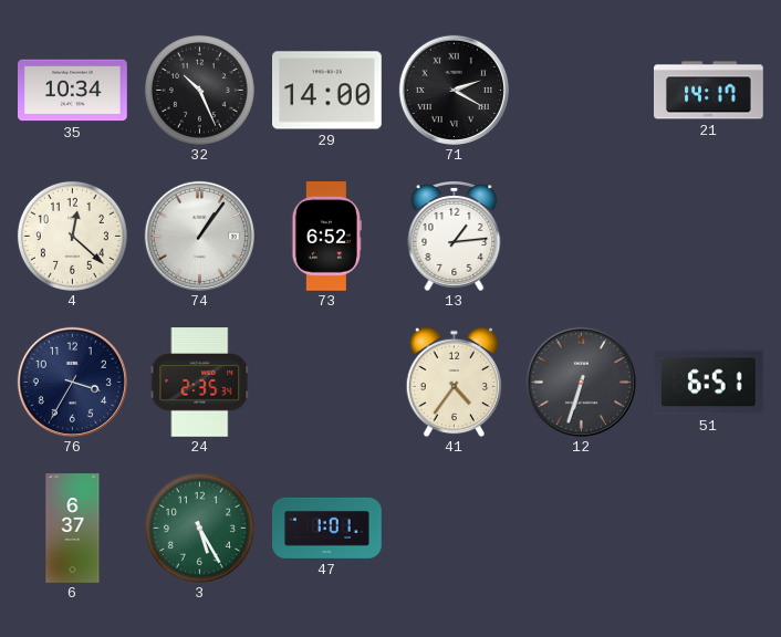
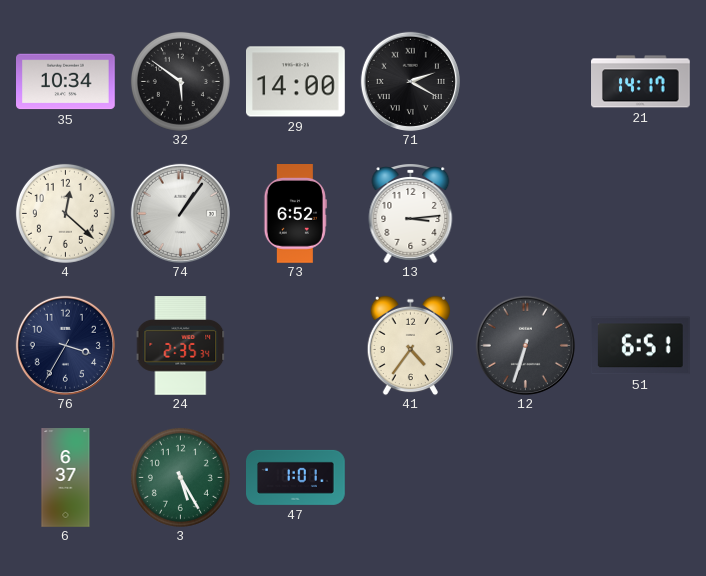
32: 10:26 -> 5:51
13: 1:14 -> 3:14
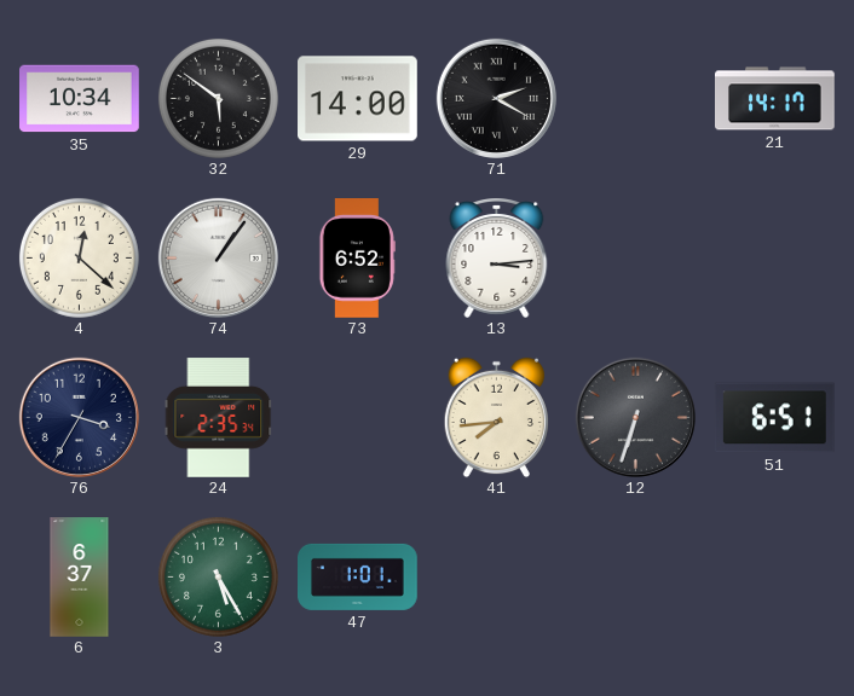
41: 4:36 -> 7:44
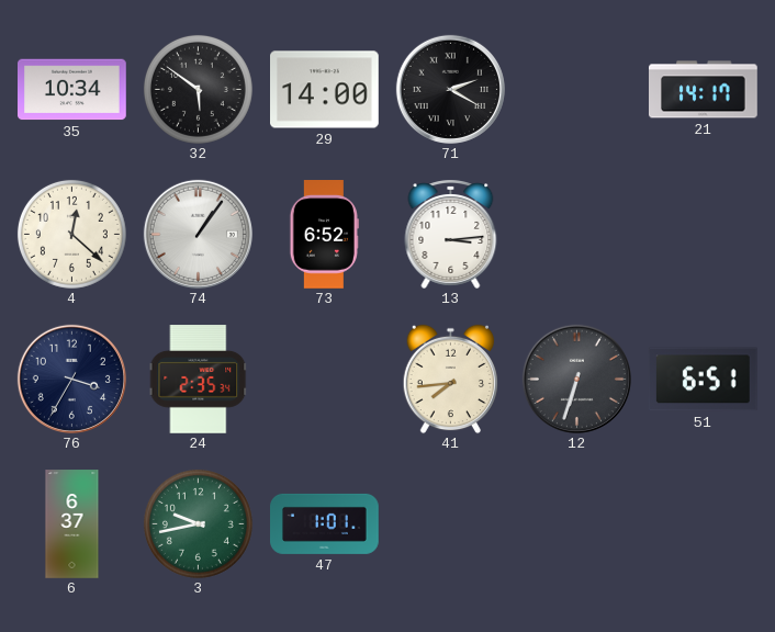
3: 5:25 -> 9:43
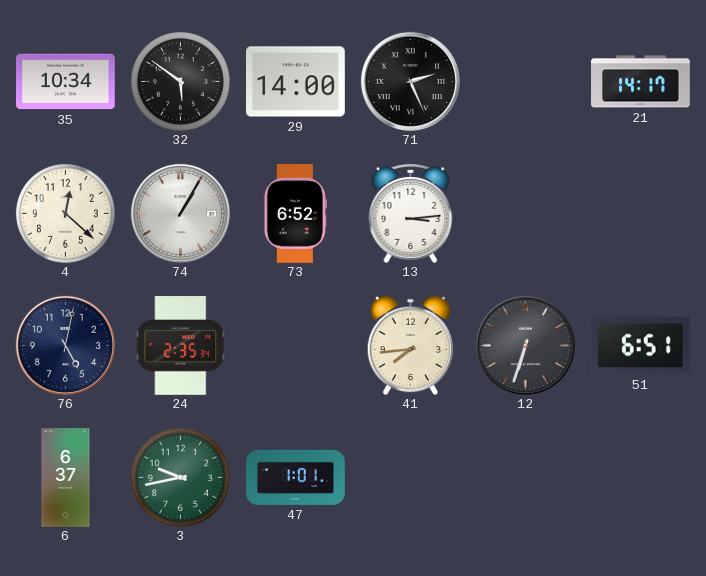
71: 2:20 -> 2:26
74: 1:06 -> 1:05
76: 3:35 -> 5:02
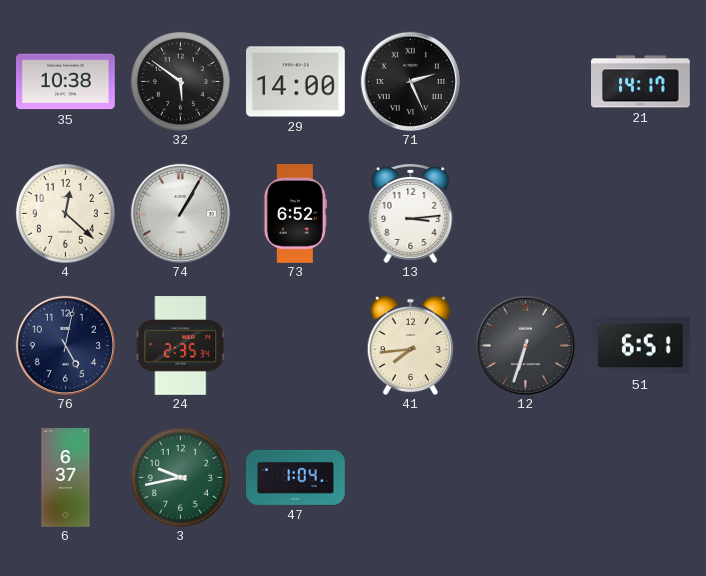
35: 10:34 -> 10:38
47: 1:01 -> 1:04
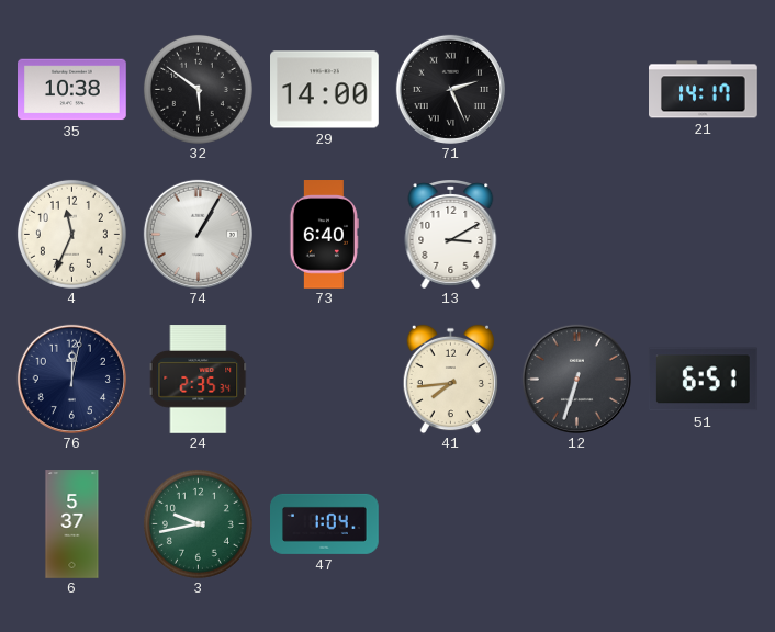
4: 12:22 -> 11:34
73: 6:52 -> 6:40
13: 3:14 -> 3:10
76: 5:02 -> 12:02
6: 6:37 -> 5:37
